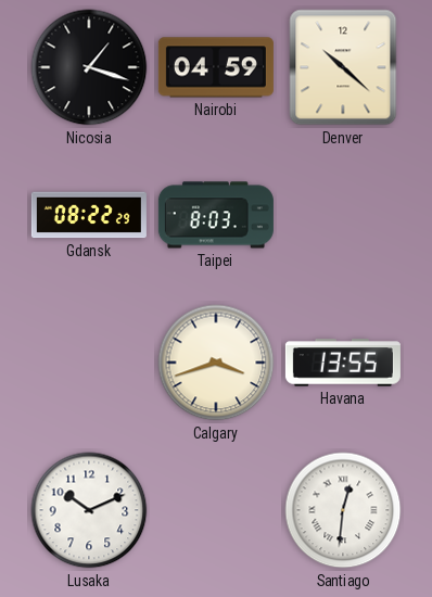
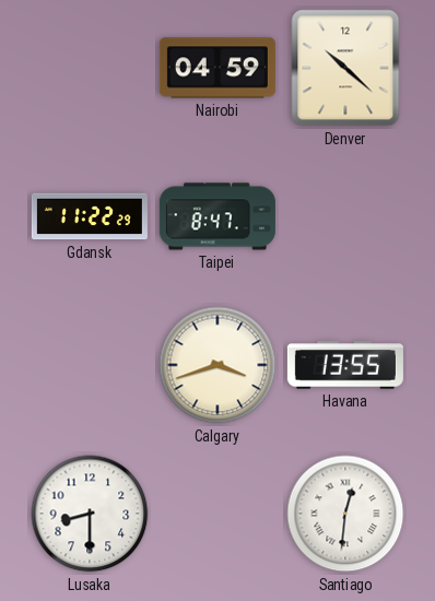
Nicosia: 1:18 -> none
Gdansk: 08:22 -> 11:22
Taipei: 8:03 -> 8:47
Lusaka: 10:11 -> 8:30
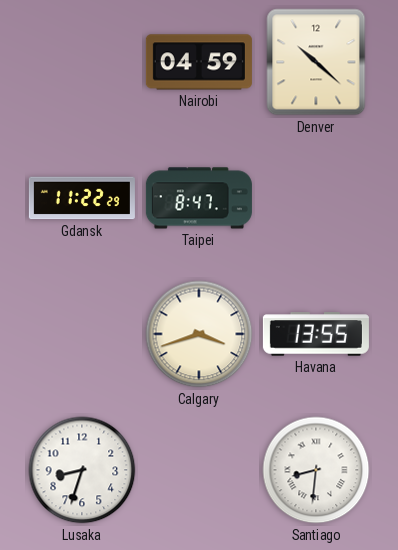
Lusaka: 8:30 -> 8:33
Santiago: 12:31 -> 8:31
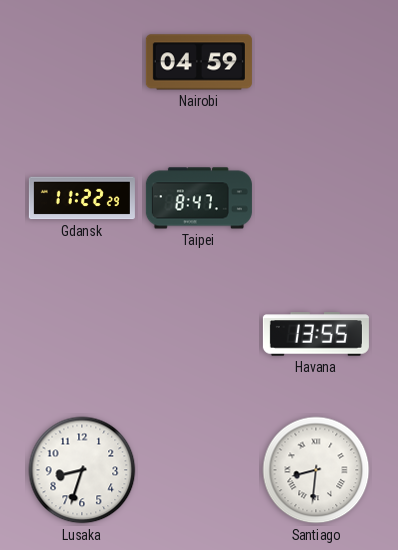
Denver: 10:22 -> none
Calgary: 3:42 -> none
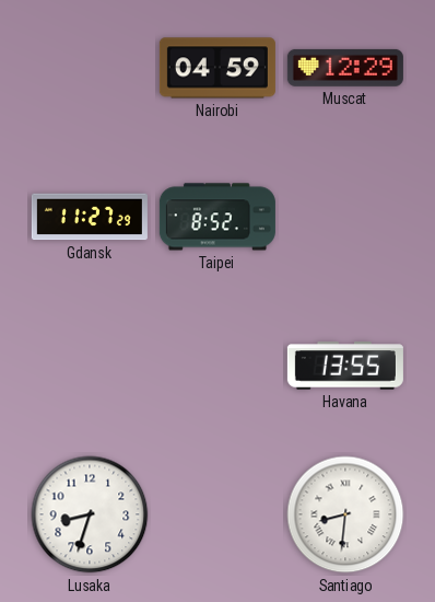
Muscat: none -> 12:29
Gdansk: 11:22 -> 11:27
Taipei: 8:47 -> 8:52
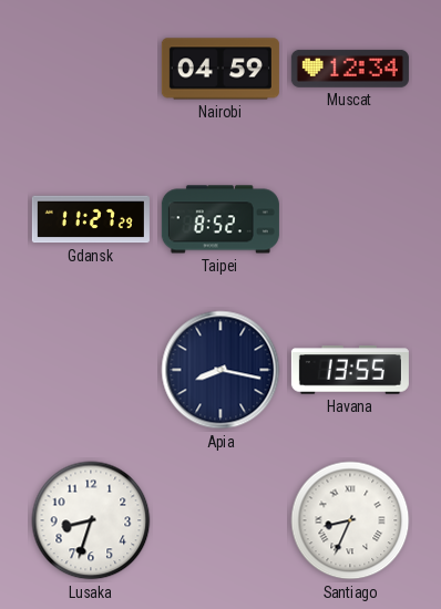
Muscat: 12:29 -> 12:34
Apia: none -> 8:17
Santiago: 8:31 -> 8:34
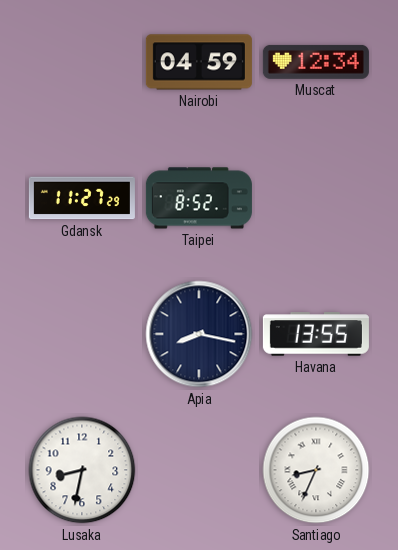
Lusaka: 8:33 -> 8:32
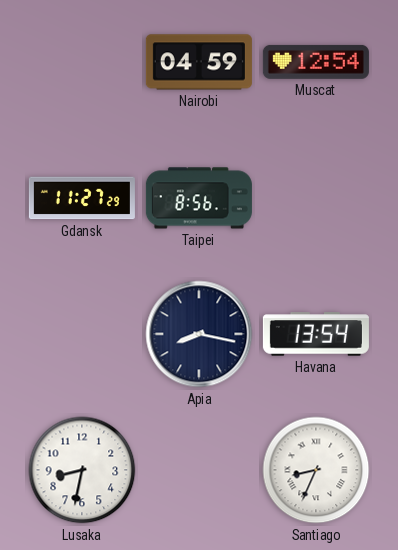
Muscat: 12:34 -> 12:54
Taipei: 8:52 -> 8:56
Havana: 13:55 -> 13:54
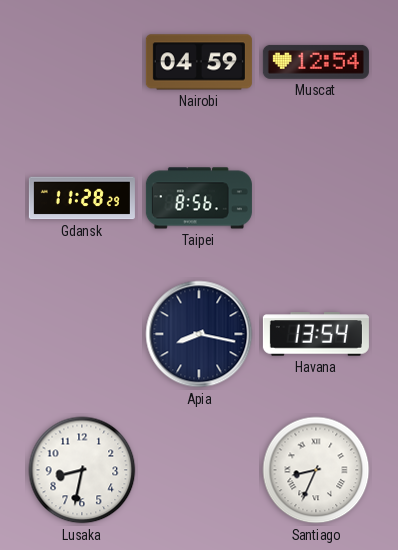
Gdansk: 11:27 -> 11:28
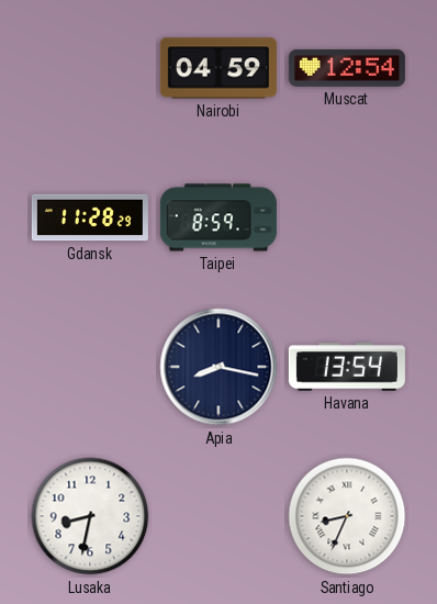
Taipei: 8:56 -> 8:59
